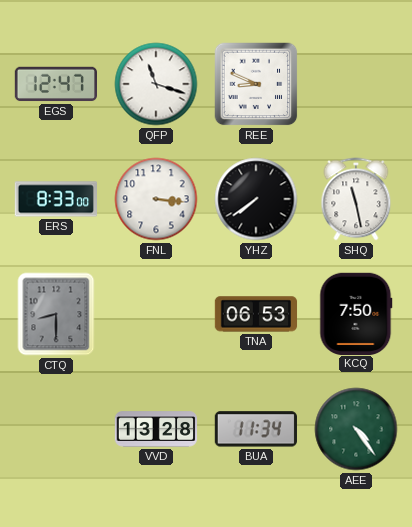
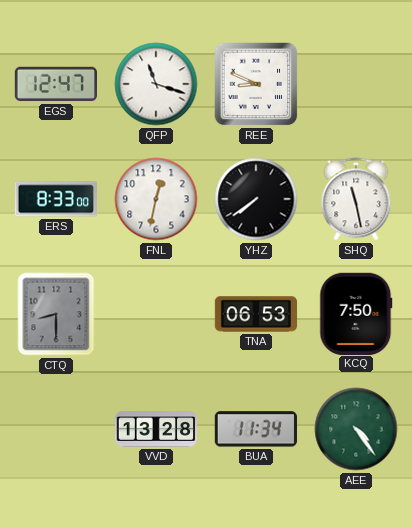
FNL: 3:16 -> 12:32
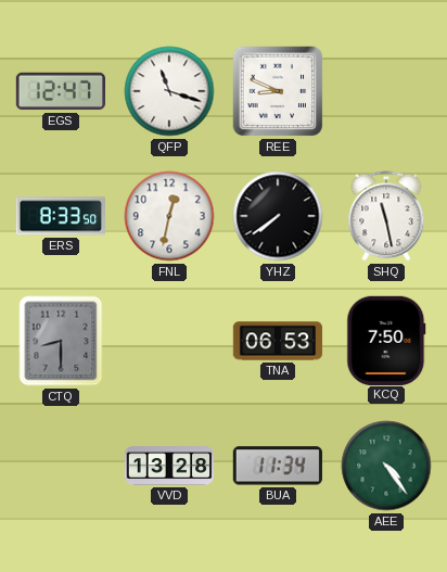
ERS: 8:33:00 -> 8:33:50
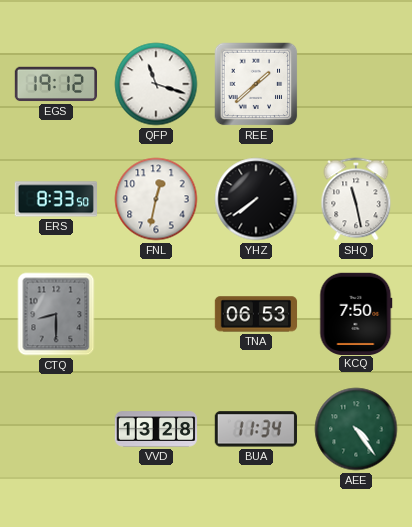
EGS: 12:47 -> 19:12
REE: 8:49 -> 1:38
